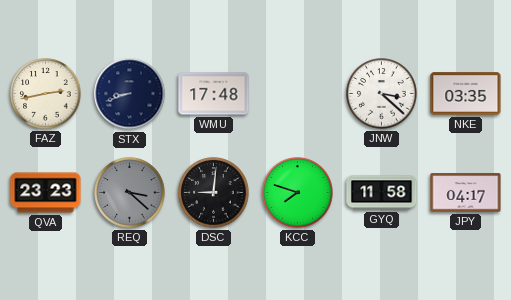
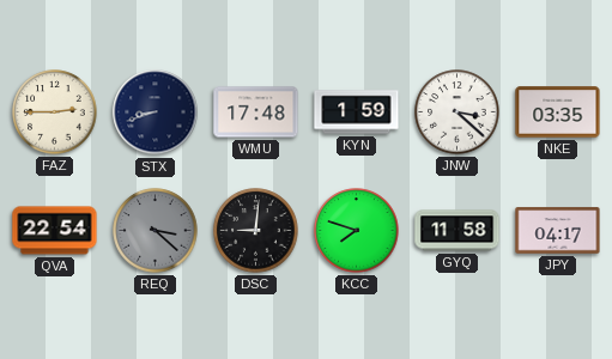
FAZ: 2:43 -> 2:45
KYN: none -> 1:59
QVA: 23:23 -> 22:54
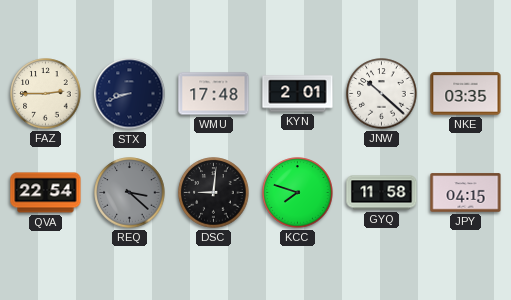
KYN: 1:59 -> 2:01
JNW: 3:22 -> 10:22
JPY: 04:17 -> 04:15
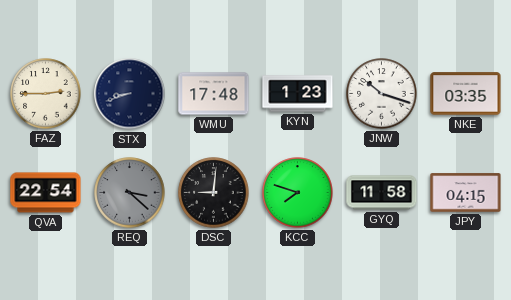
KYN: 2:01 -> 1:23
JNW: 10:22 -> 10:18
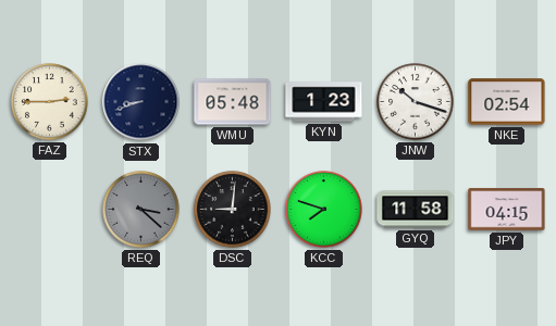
WMU: 17:48 -> 05:48
NKE: 03:35 -> 02:54
QVA: 22:54 -> none
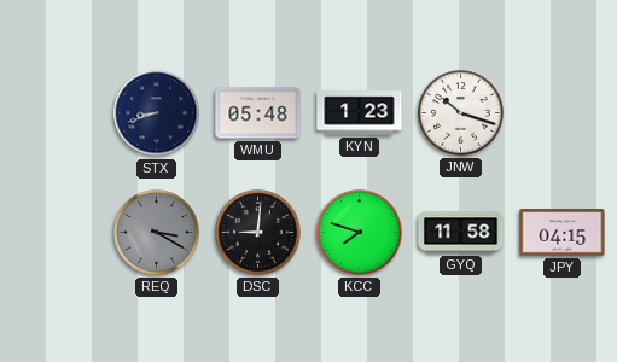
FAZ: 2:45 -> none
NKE: 02:54 -> none
REQ: 3:22 -> 3:20
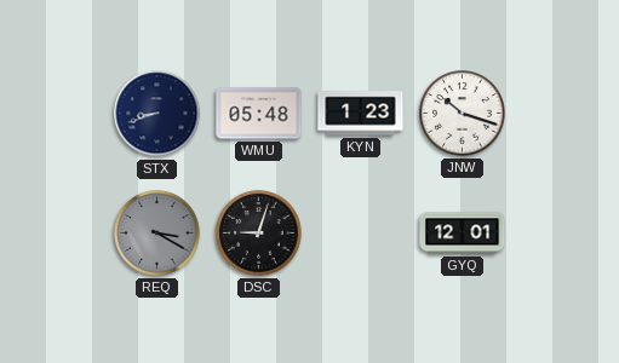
DSC: 9:01 -> 9:03
KCC: 7:48 -> none
GYQ: 11:58 -> 12:01
JPY: 04:15 -> none
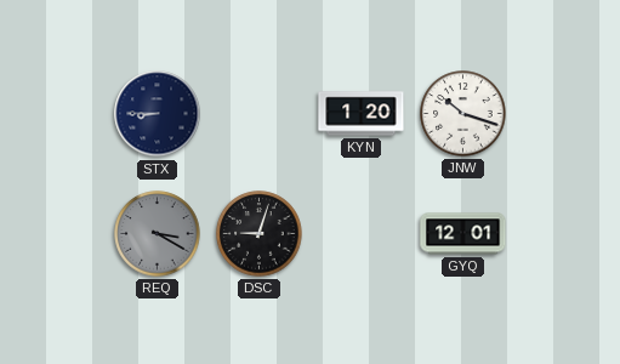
STX: 8:42 -> 8:45
WMU: 05:48 -> none
KYN: 1:23 -> 1:20
